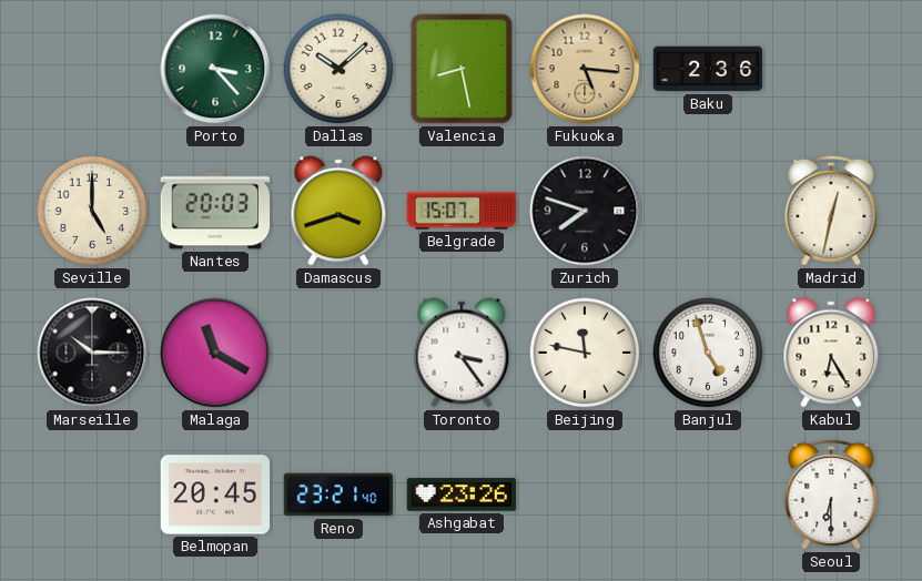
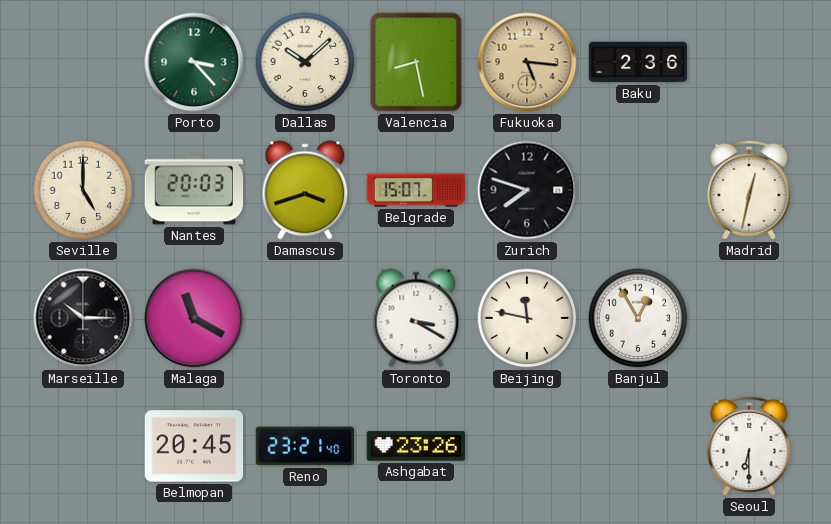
Toronto: 3:24 -> 3:20
Banjul: 4:57 -> 12:55
Kabul: 6:25 -> none
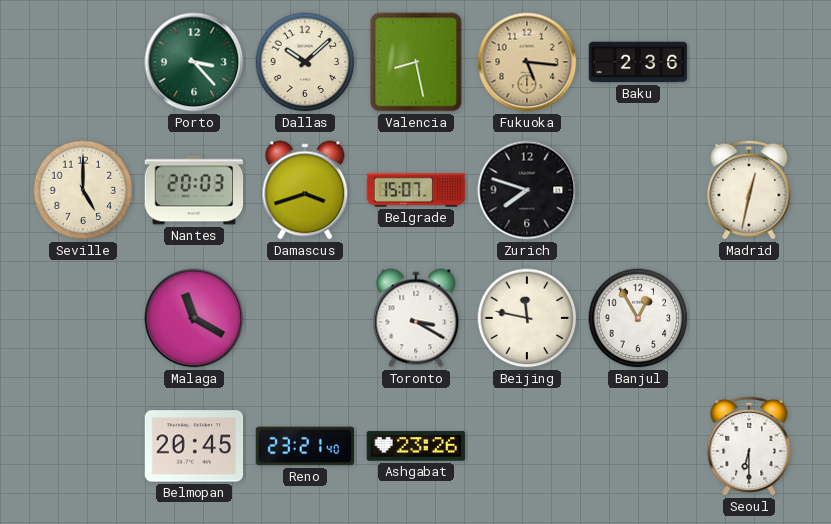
Marseille: 10:15 -> none
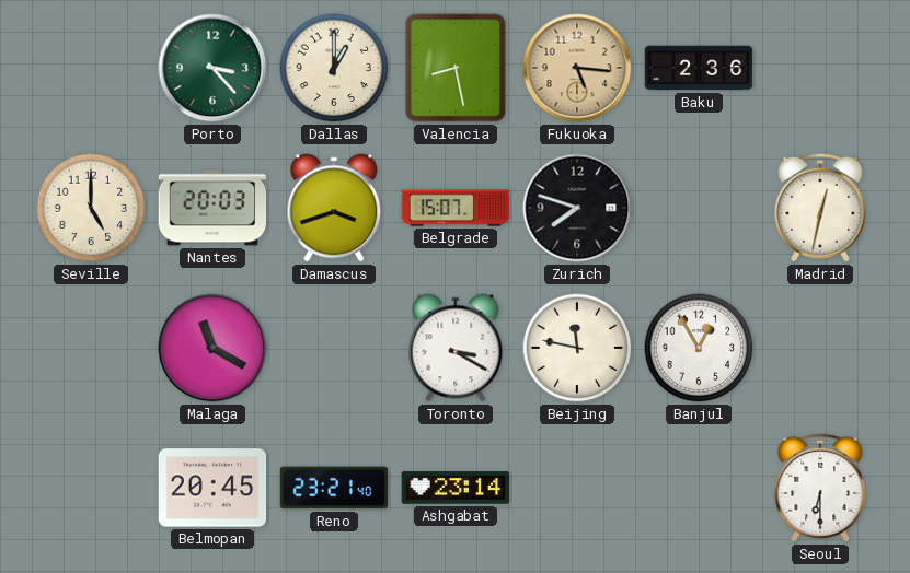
Dallas: 10:08 -> 1:00
Ashgabat: 23:26 -> 23:14
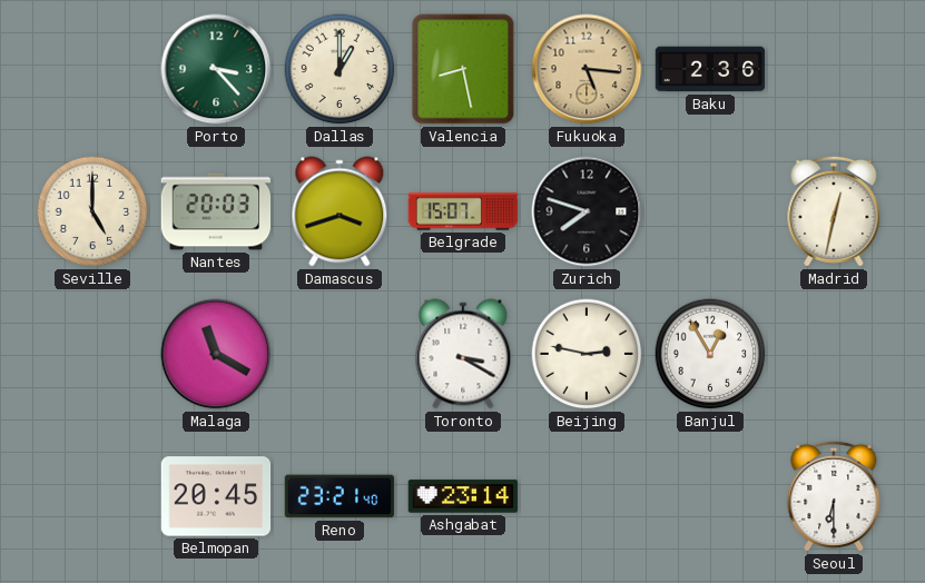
Beijing: 11:47 -> 2:47
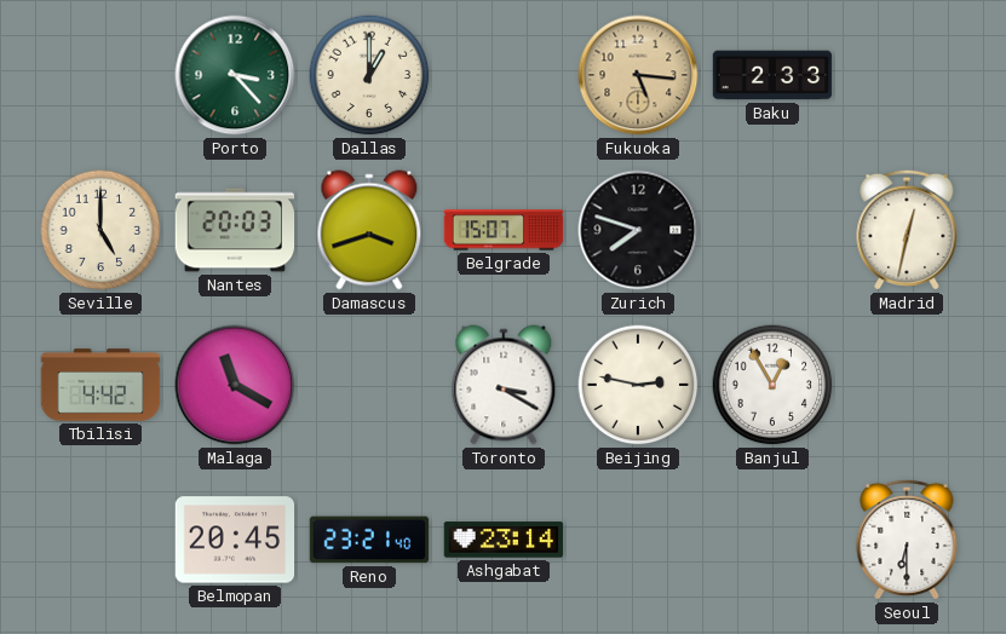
Valencia: 8:28 -> none
Baku: 2:36 -> 2:33
Tbilisi: none -> 4:42
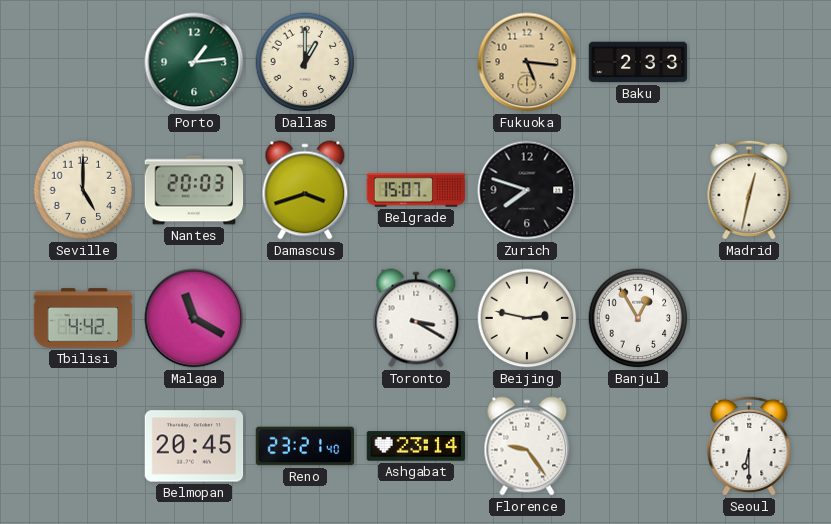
Porto: 3:23 -> 1:14
Florence: none -> 9:24
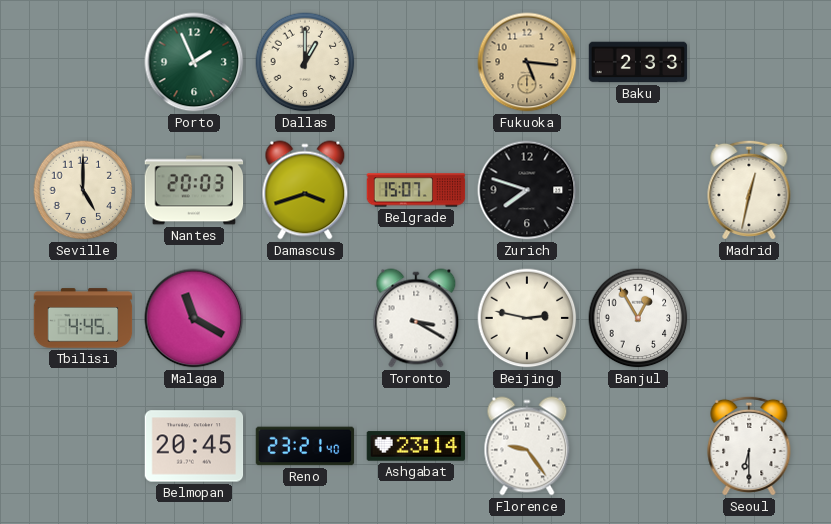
Porto: 1:14 -> 1:56
Tbilisi: 4:42 -> 4:45
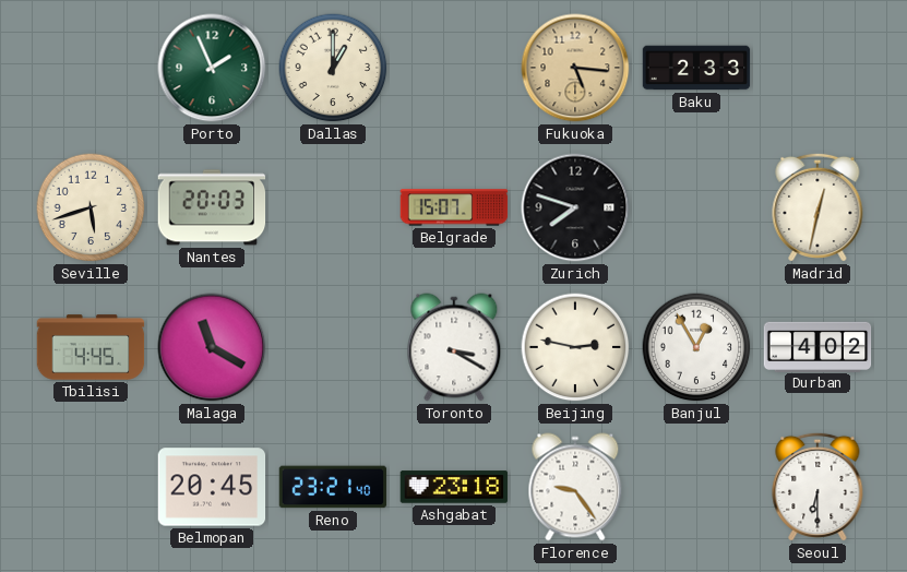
Seville: 5:00 -> 5:42
Damascus: 3:42 -> none
Durban: none -> 4:02
Ashgabat: 23:14 -> 23:18
